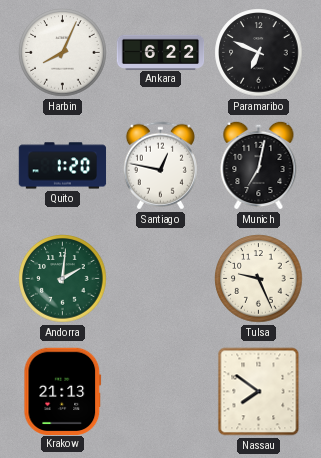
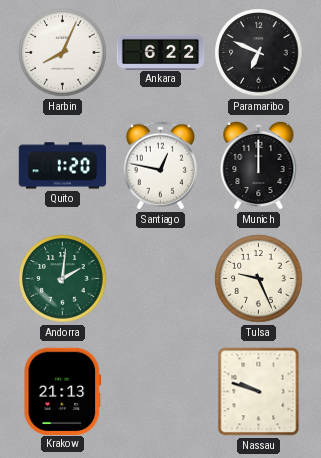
Munich: 7:02 -> 12:00
Nassau: 7:51 -> 9:48
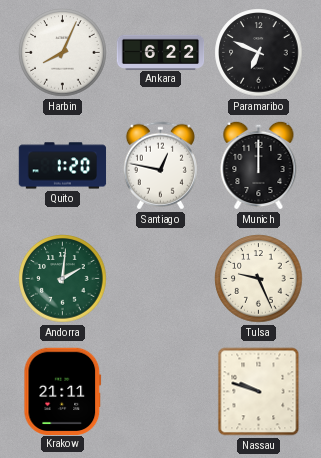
Krakow: 21:13 -> 21:11
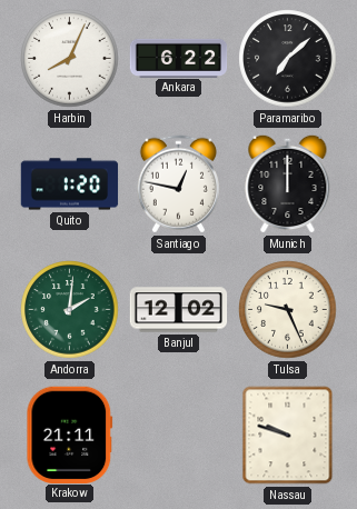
Paramaribo: 6:49 -> 7:08
Banjul: none -> 12:02
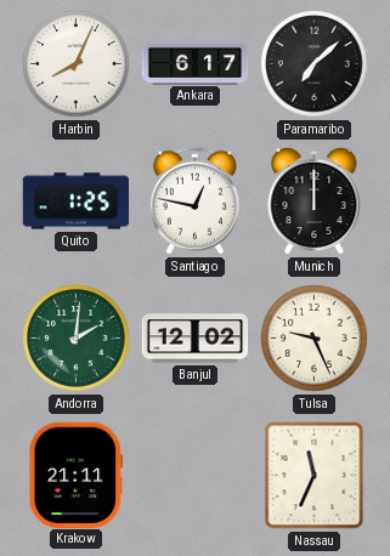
Ankara: 6:22 -> 6:17
Quito: 1:20 -> 1:25
Nassau: 9:48 -> 11:34
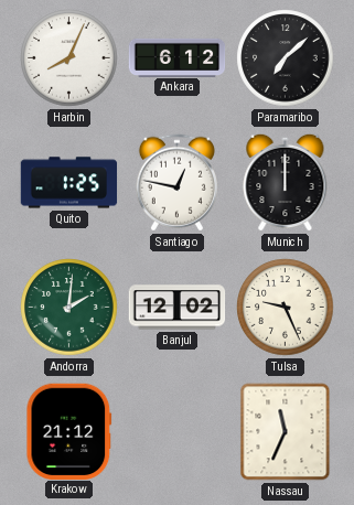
Ankara: 6:17 -> 6:12
Krakow: 21:11 -> 21:12
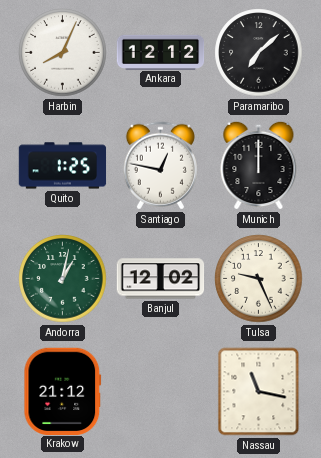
Ankara: 6:12 -> 12:12
Andorra: 2:01 -> 1:02
Nassau: 11:34 -> 11:17
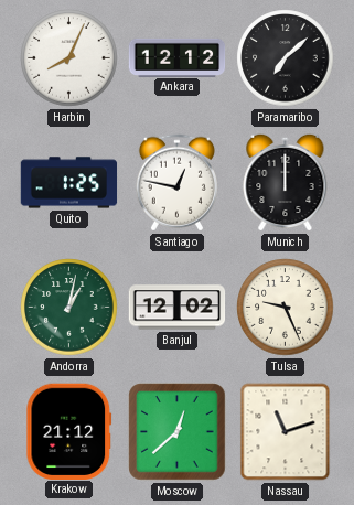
Moscow: none -> 12:38
Nassau: 11:17 -> 11:12
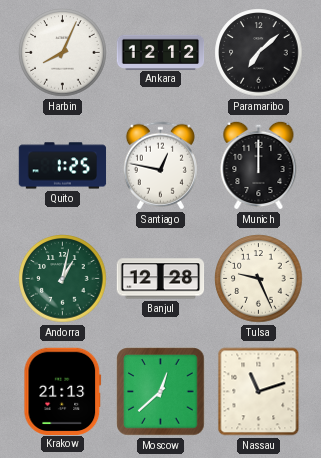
Banjul: 12:02 -> 12:28
Krakow: 21:12 -> 21:13
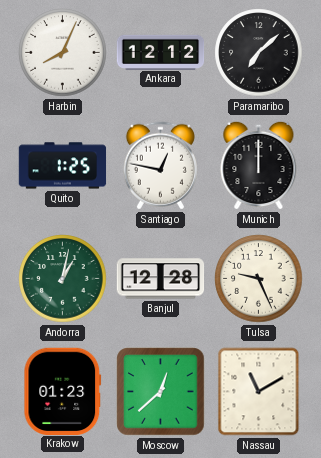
Krakow: 21:13 -> 01:23
Nassau: 11:12 -> 11:10
